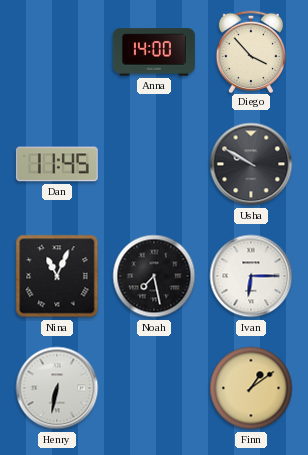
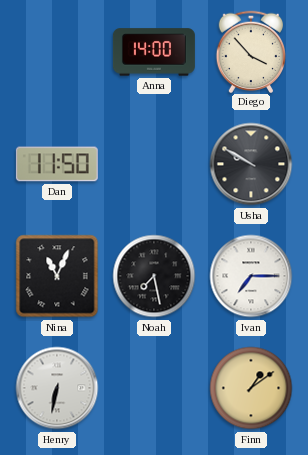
Dan: 11:45 -> 11:50
Ivan: 6:15 -> 7:15
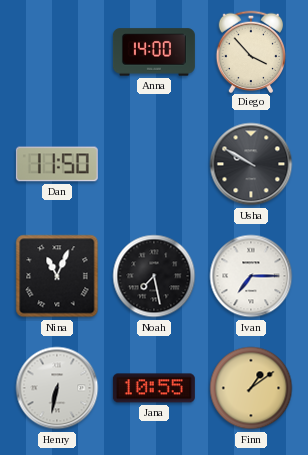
Jana: none -> 10:55
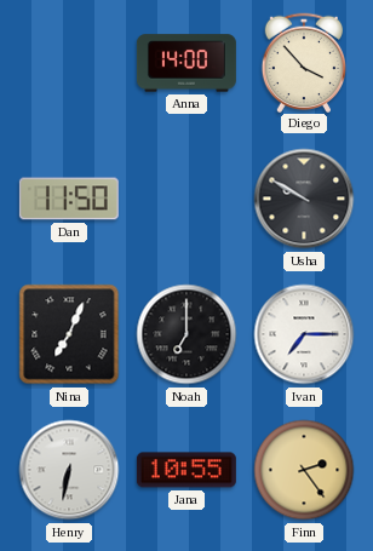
Nina: 11:04 -> 7:04
Noah: 7:28 -> 7:00
Finn: 1:09 -> 2:24
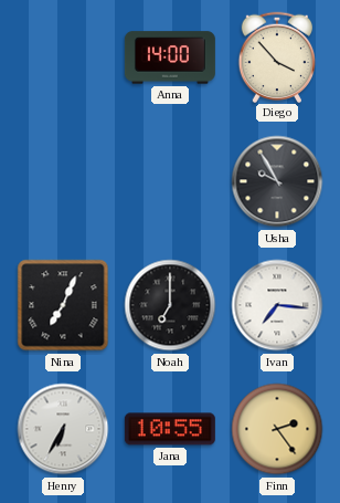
Dan: 11:50 -> none
Usha: 9:50 -> 9:55
Ivan: 7:15 -> 7:16
Henry: 6:32 -> 6:35
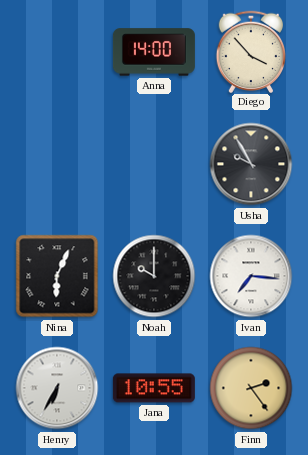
Nina: 7:04 -> 6:04
Noah: 7:00 -> 10:00
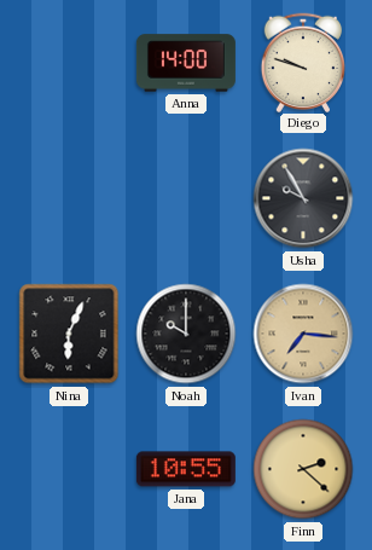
Diego: 3:53 -> 9:48
Ivan dial: white -> champagne
Henry: 6:35 -> none
Finn: 2:24 -> 2:22
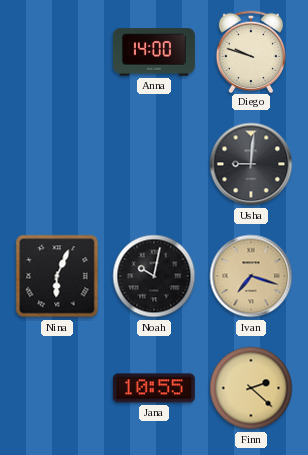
Usha: 9:55 -> 9:01
Noah: 10:00 -> 10:02
Ivan: 7:16 -> 7:18
